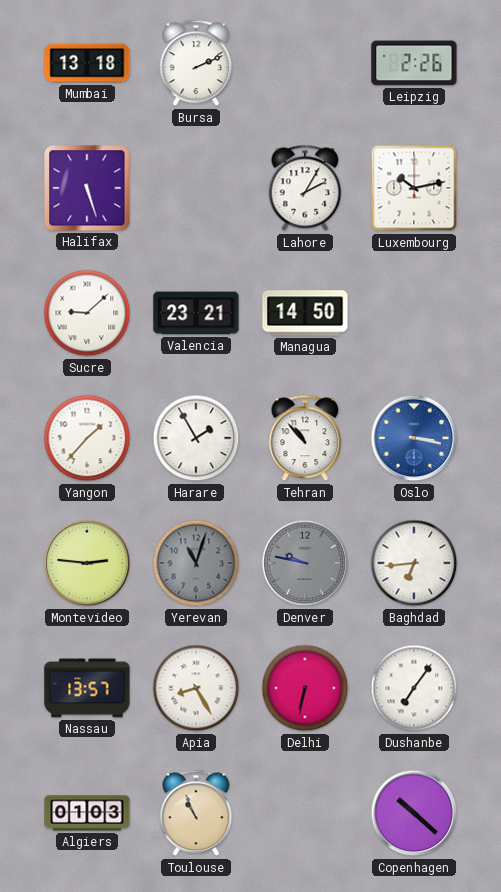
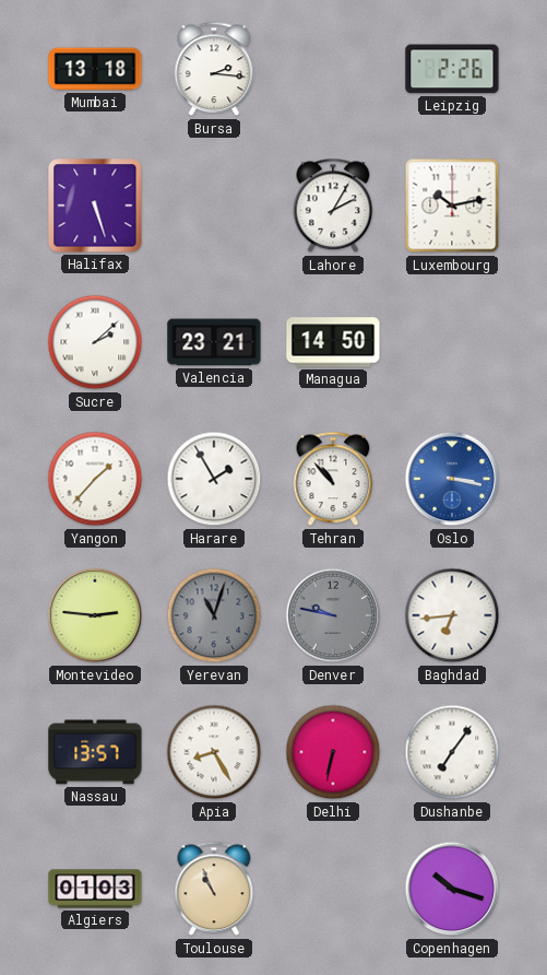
Bursa: 2:11 -> 2:16
Sucre: 9:08 -> 2:08
Copenhagen: 10:22 -> 10:18
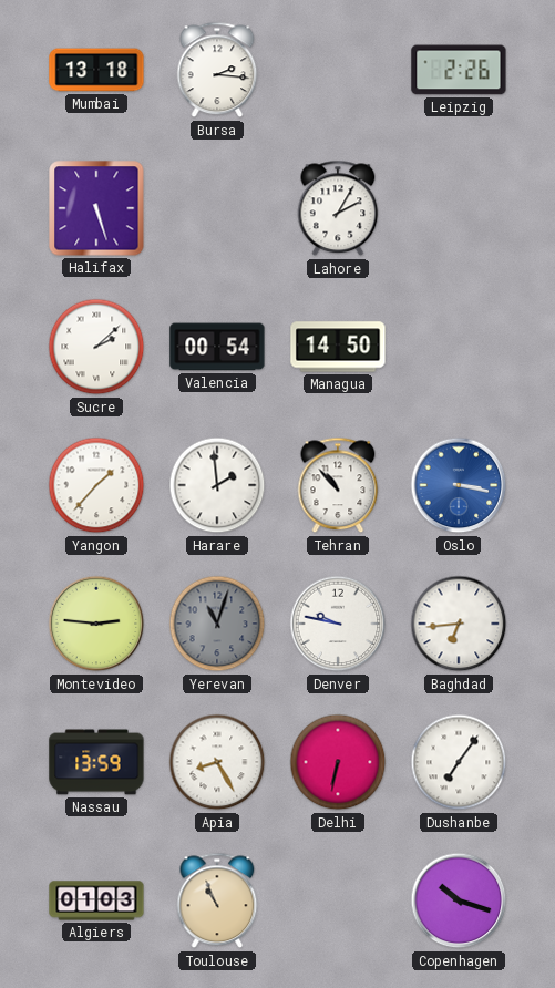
Luxembourg: 10:13 -> none
Valencia: 23:21 -> 00:54
Harare: 1:55 -> 1:59
Denver dial: grey -> white
Nassau: 13:57 -> 13:59
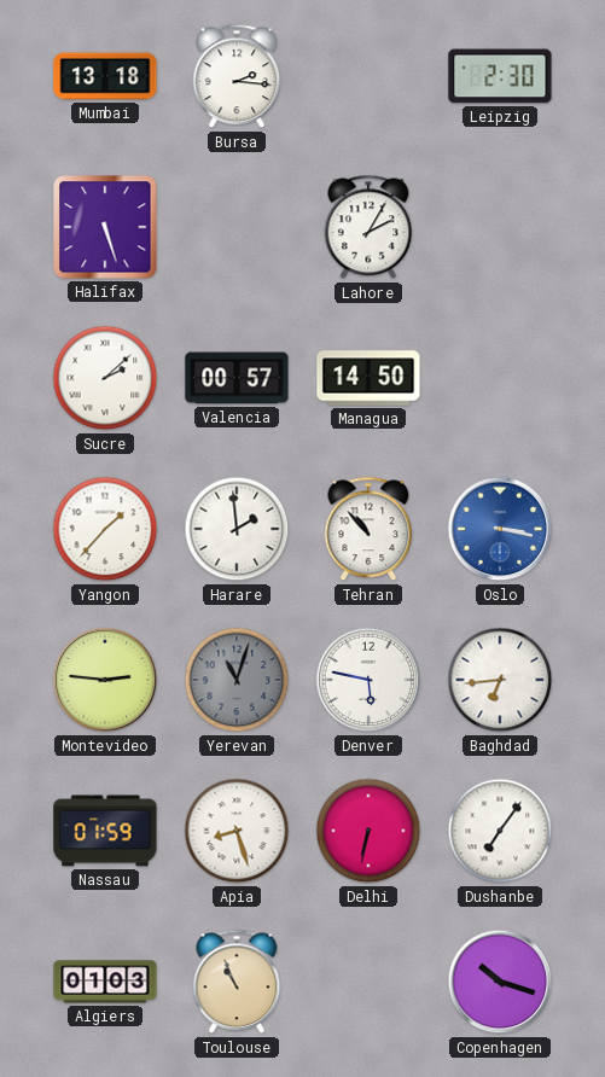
Leipzig: 2:26 -> 2:30
Valencia: 00:54 -> 00:57
Denver: 9:47 -> 5:47
Nassau: 13:59 -> 01:59
Apia: 8:25 -> 8:27
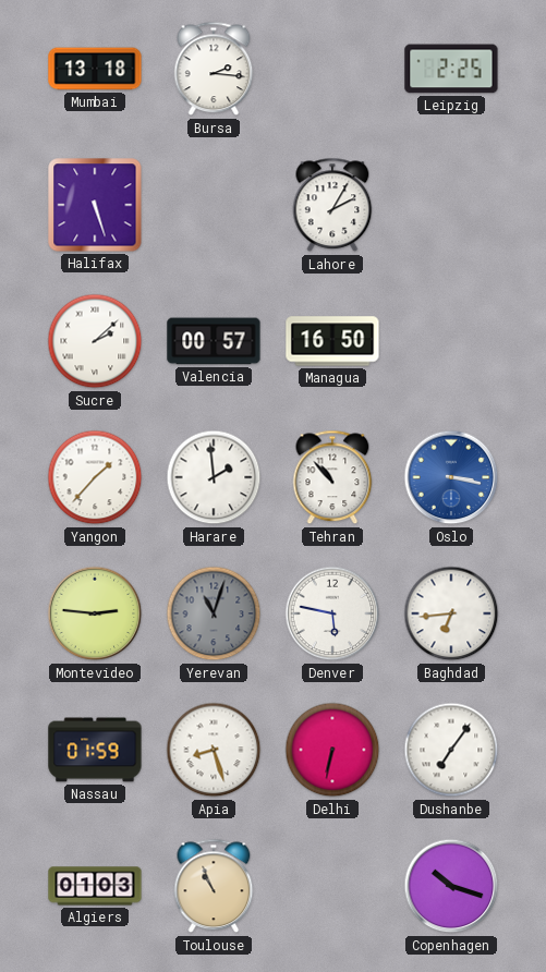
Leipzig: 2:30 -> 2:25
Managua: 14:50 -> 16:50
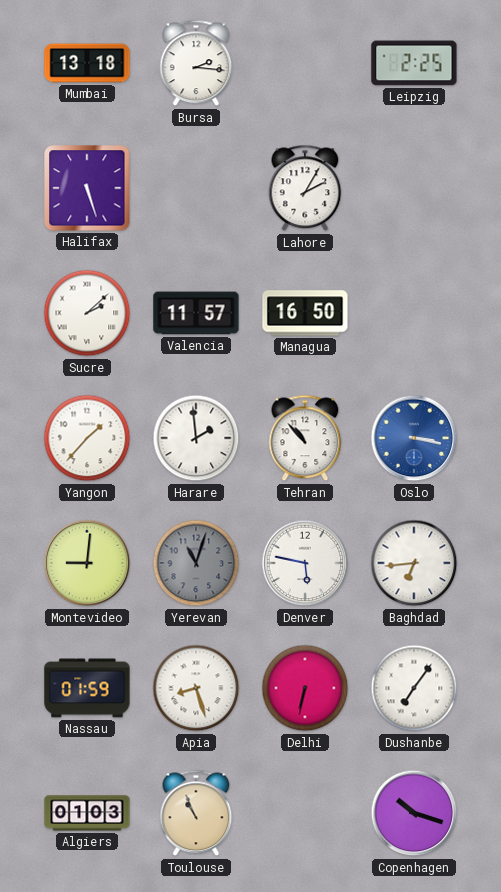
Valencia: 00:57 -> 11:57
Montevideo: 2:46 -> 9:01
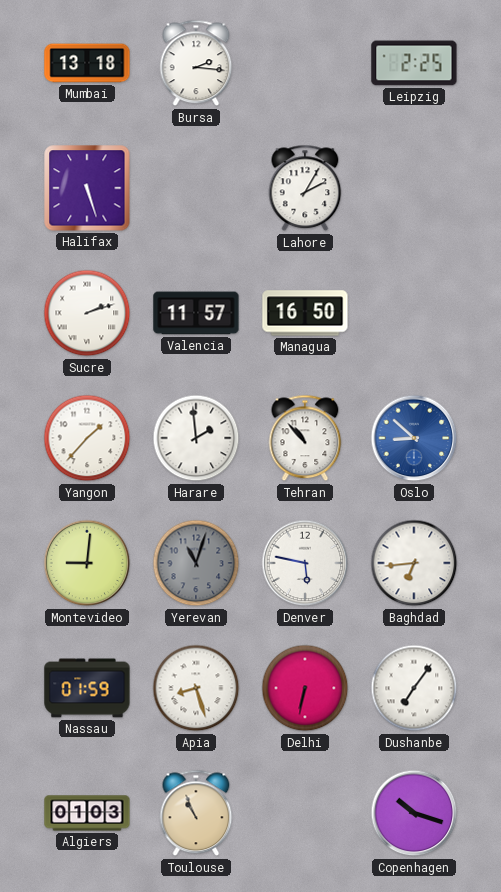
Sucre: 2:08 -> 2:12
Oslo: 3:17 -> 8:52
